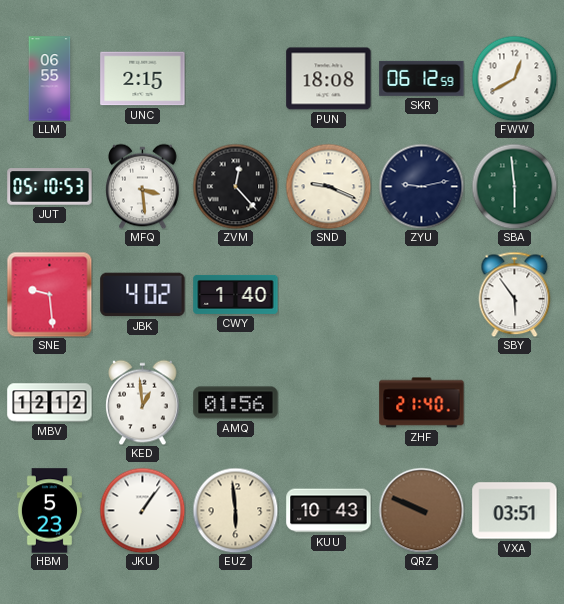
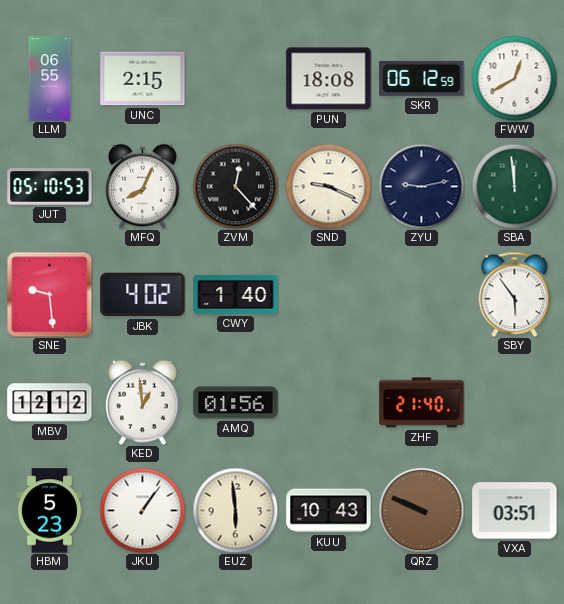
MFQ: 3:29 -> 8:04
SBA: 5:59 -> 11:59
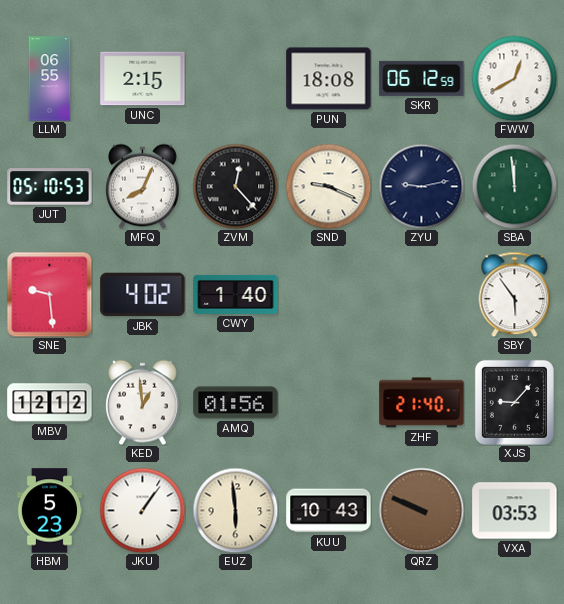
XJS: none -> 9:07
VXA: 03:51 -> 03:53
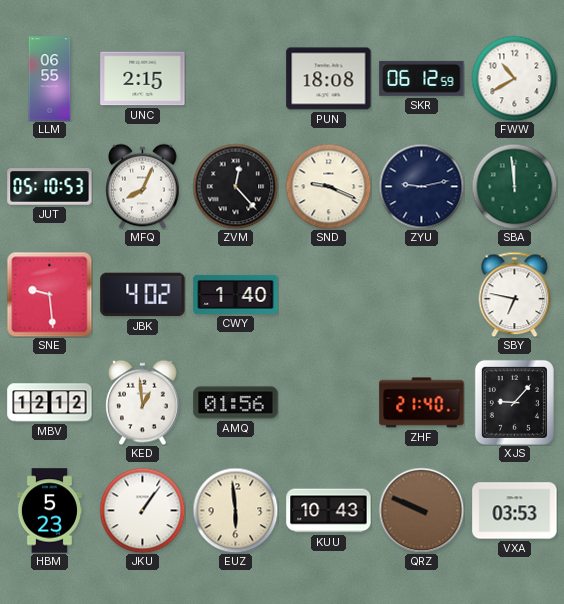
FWW: 12:40 -> 10:40
SBY: 5:54 -> 6:47
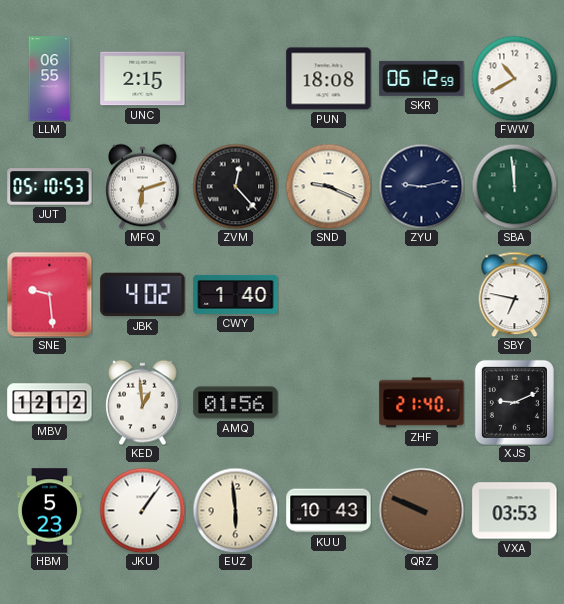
MFQ: 8:04 -> 6:12
XJS: 9:07 -> 9:11
